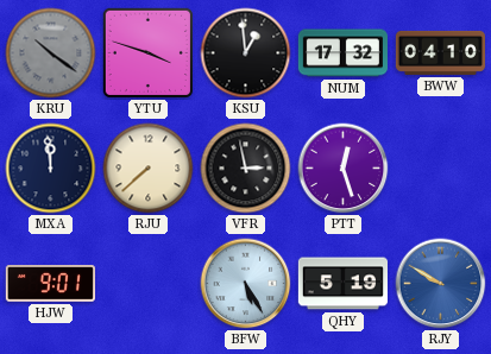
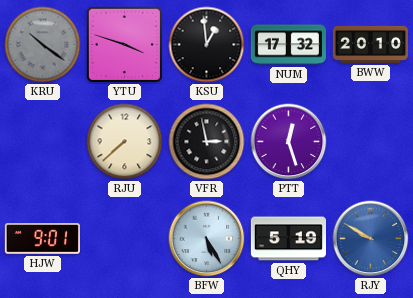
BWW: 04:10 -> 20:10
MXA: 11:59 -> none
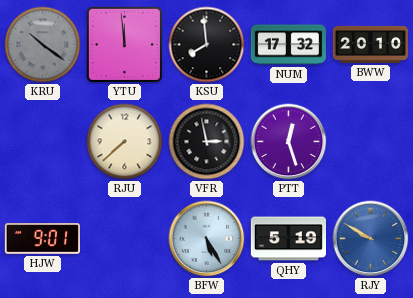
YTU: 3:48 -> 11:59
KSU: 12:59 -> 7:59
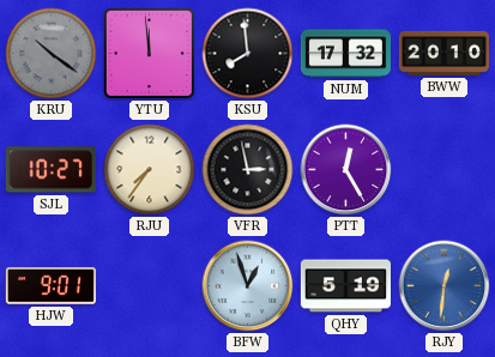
SJL: none -> 10:27
RJU: 7:38 -> 7:36
PTT: 12:27 -> 12:25
BFW: 5:25 -> 12:57
RJY: 9:50 -> 12:31
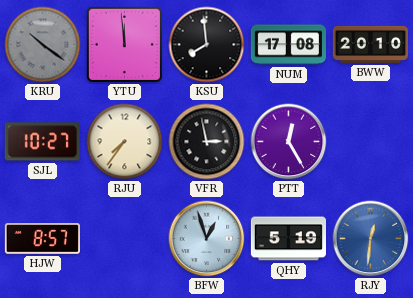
NUM: 17:32 -> 17:08
HJW: 9:01 -> 8:57
